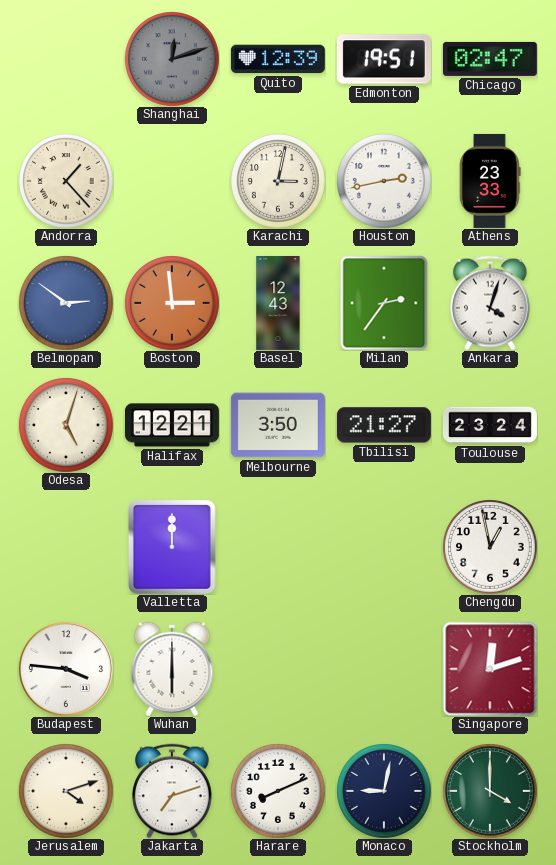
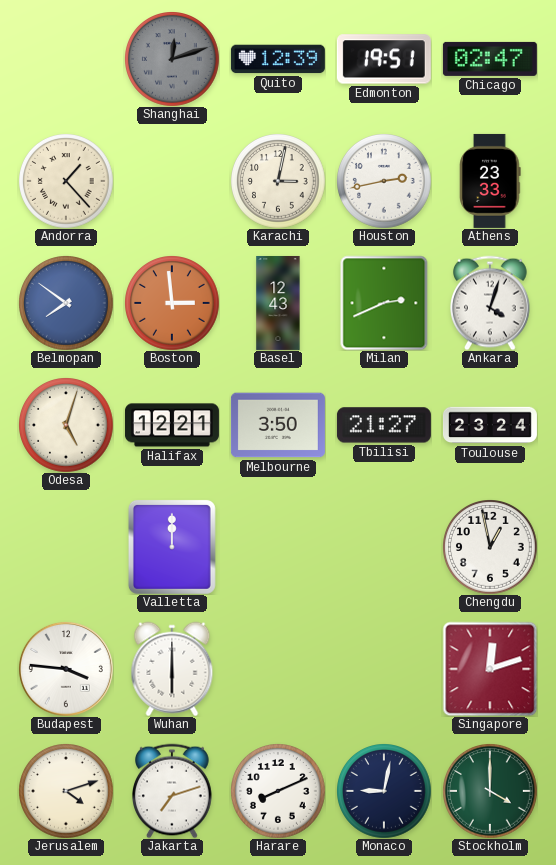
Belmopan: 2:51 -> 7:51
Milan: 2:36 -> 2:41
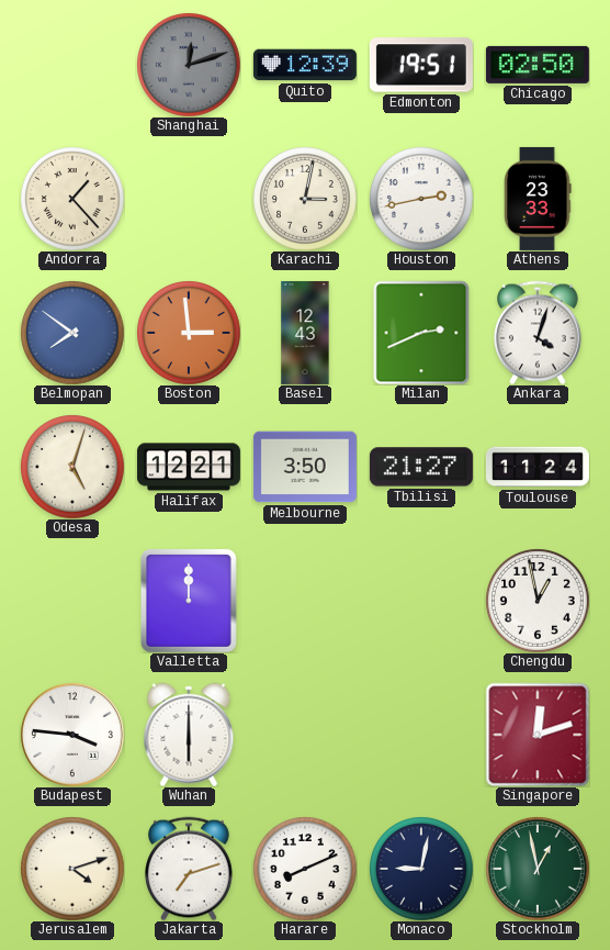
Chicago: 02:47 -> 02:50
Toulouse: 23:24 -> 11:24
Stockholm: 4:00 -> 12:58
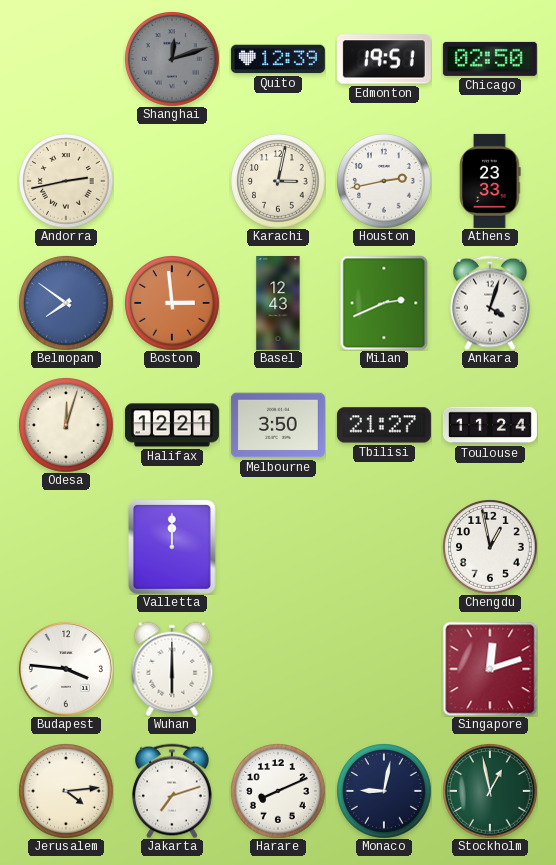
Andorra: 1:23 -> 2:43
Odesa: 5:03 -> 12:03
Jerusalem: 4:12 -> 4:14
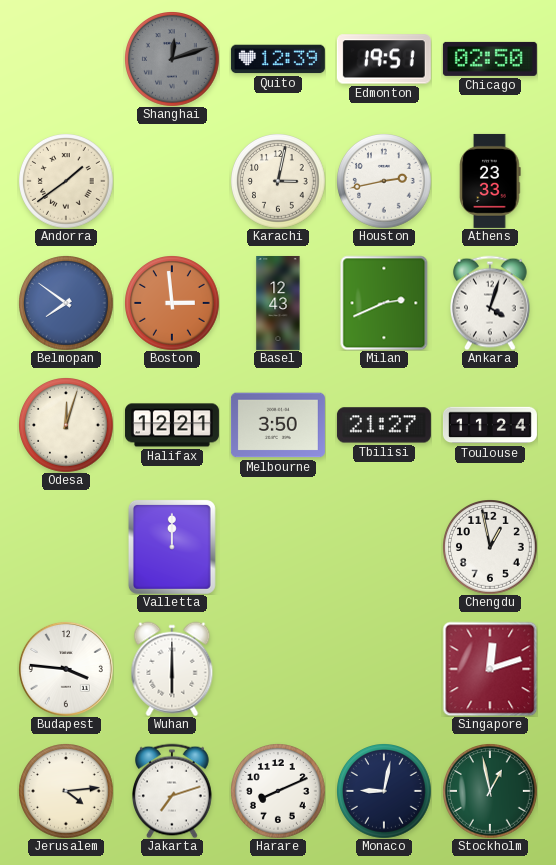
Andorra: 2:43 -> 1:39
